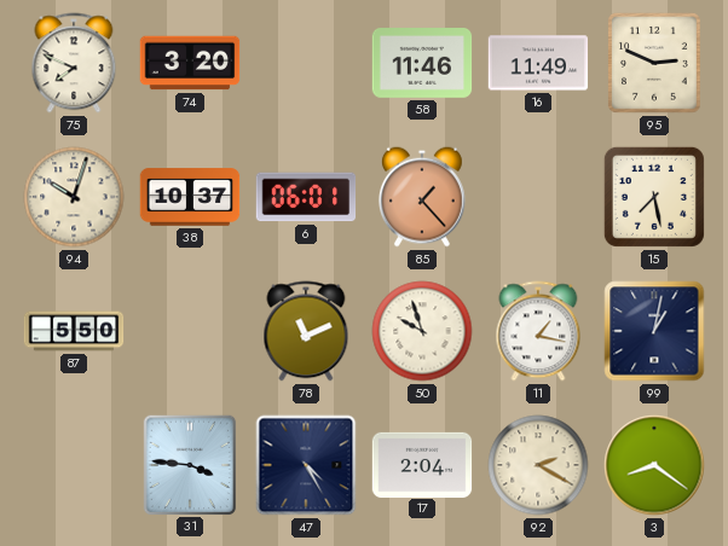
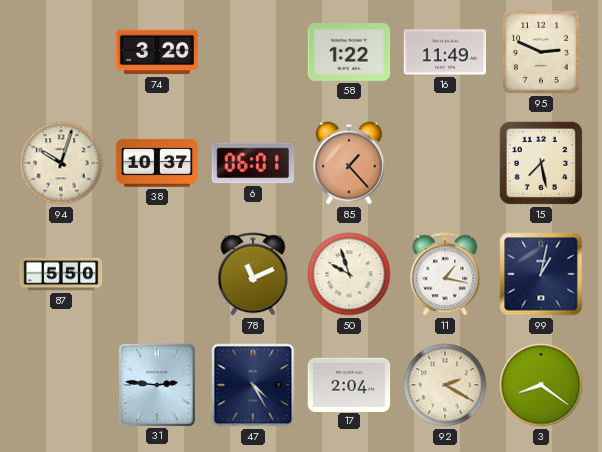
75: 7:49 -> none
58: 11:46 -> 1:22
31: 3:46 -> 2:46
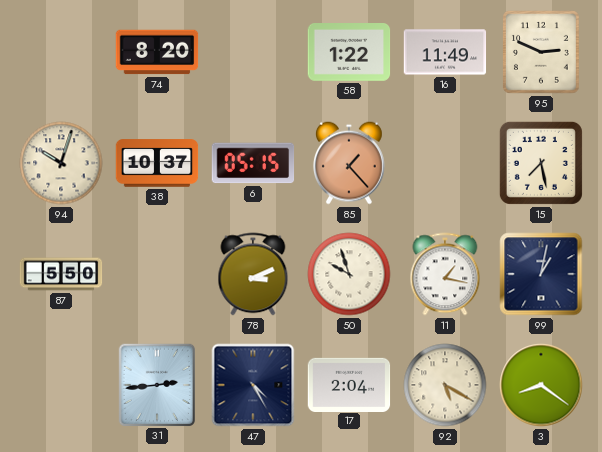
74: 3:20 -> 8:20
6: 06:01 -> 05:15
78: 11:11 -> 3:11
31: 2:46 -> 2:44
92: 2:20 -> 5:20
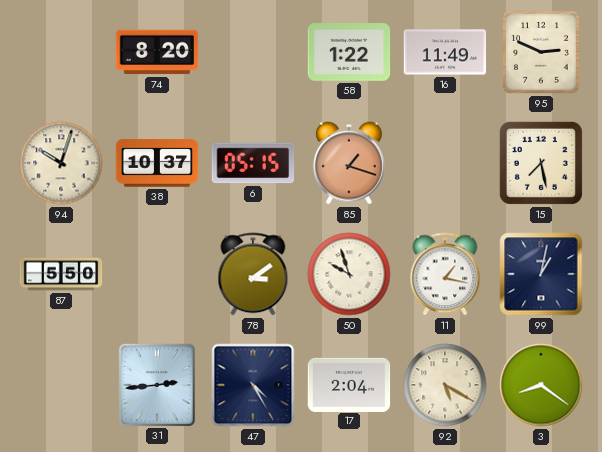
85: 1:23 -> 1:18
78: 3:11 -> 3:09
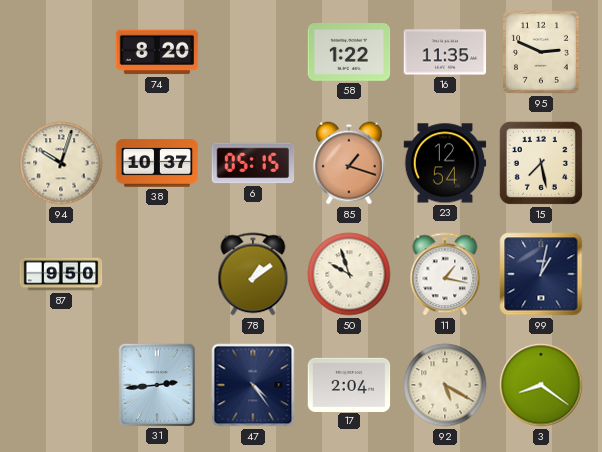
16: 11:49 -> 11:35
23: none -> 12:54
87: 5:50 -> 9:50
78: 3:09 -> 1:09
47: 4:25 -> 4:24
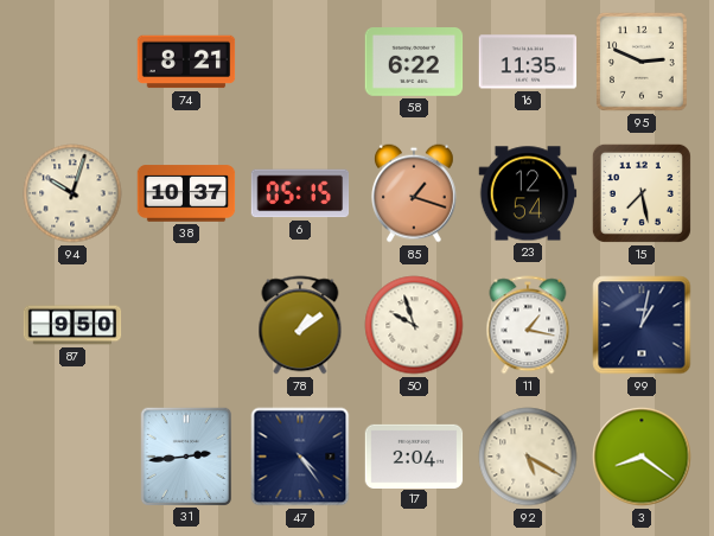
74: 8:20 -> 8:21
58: 1:22 -> 6:22
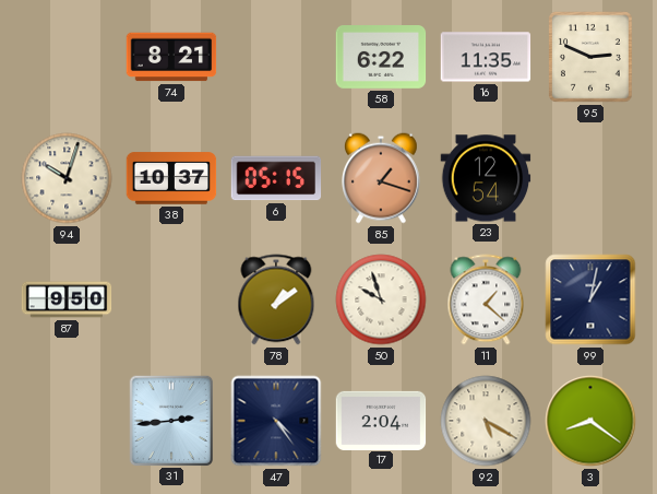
15: 7:28 -> none
11: 1:17 -> 1:22
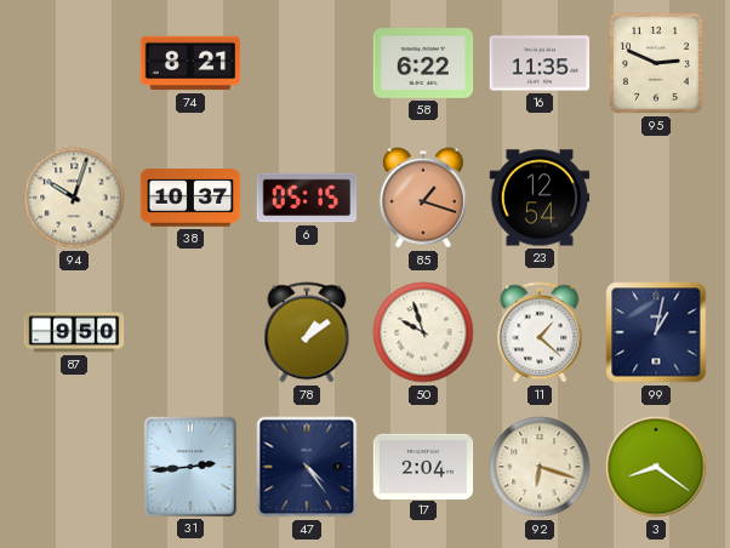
92: 5:20 -> 6:18
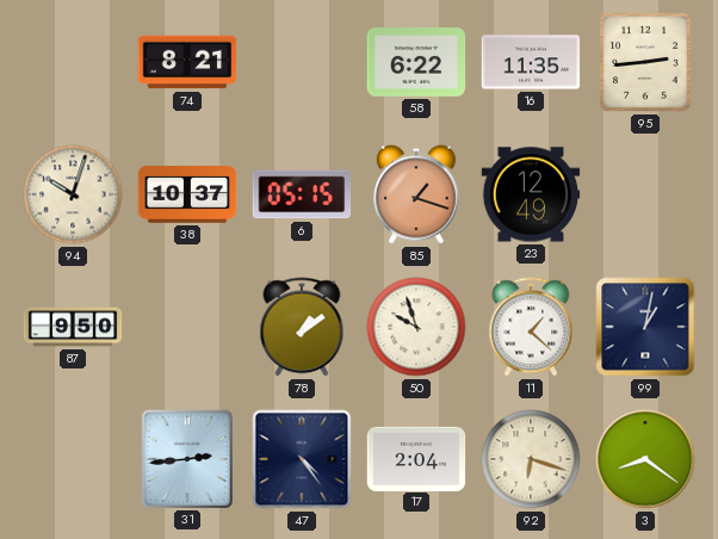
95: 2:49 -> 2:44
23: 12:54 -> 12:49
